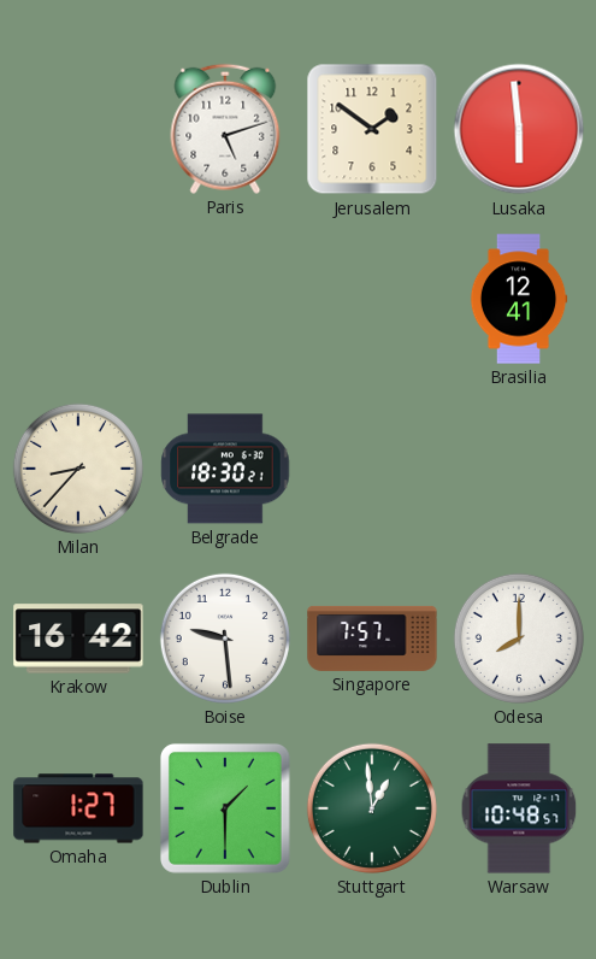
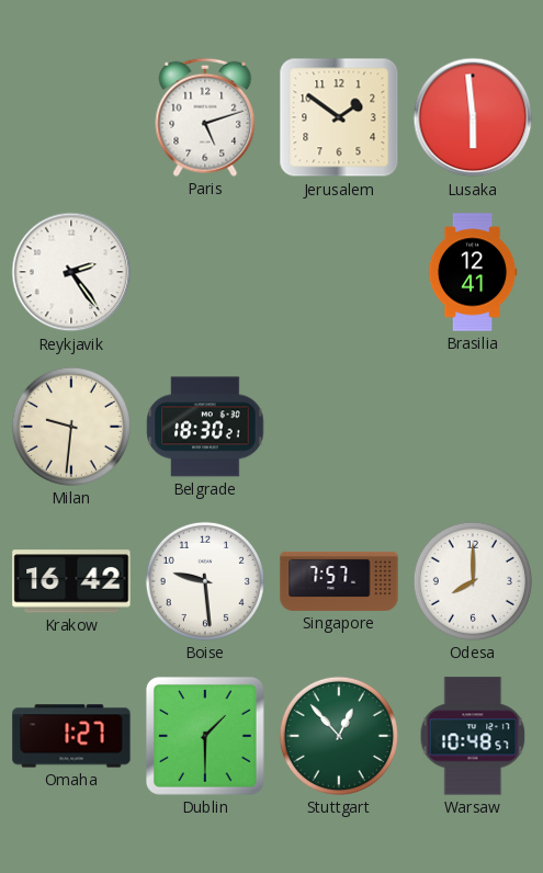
Reykjavik: none -> 2:24
Milan: 8:37 -> 9:31
Stuttgart: 12:59 -> 12:53
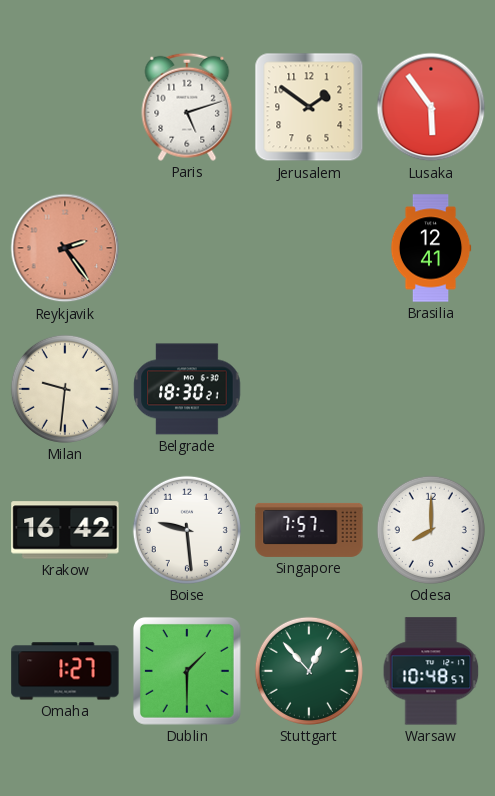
Lusaka: 5:59 -> 5:54
Reykjavik dial: white -> salmon
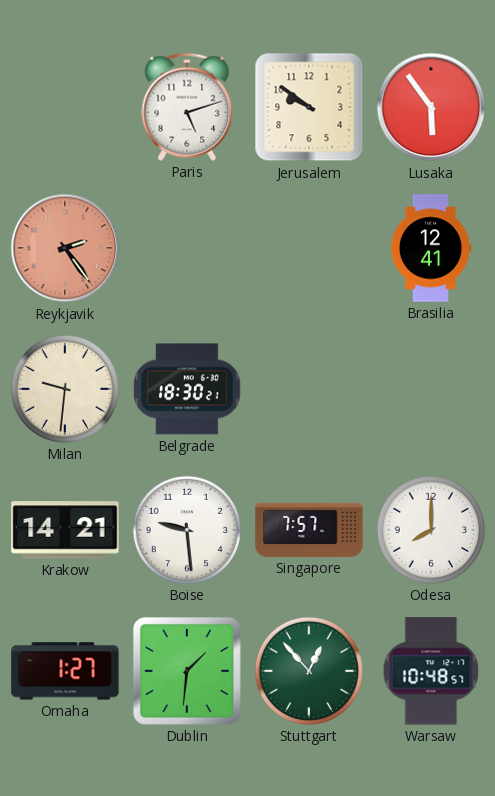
Jerusalem: 1:51 -> 9:51
Krakow: 16:42 -> 14:21
Dublin: 1:30 -> 1:31
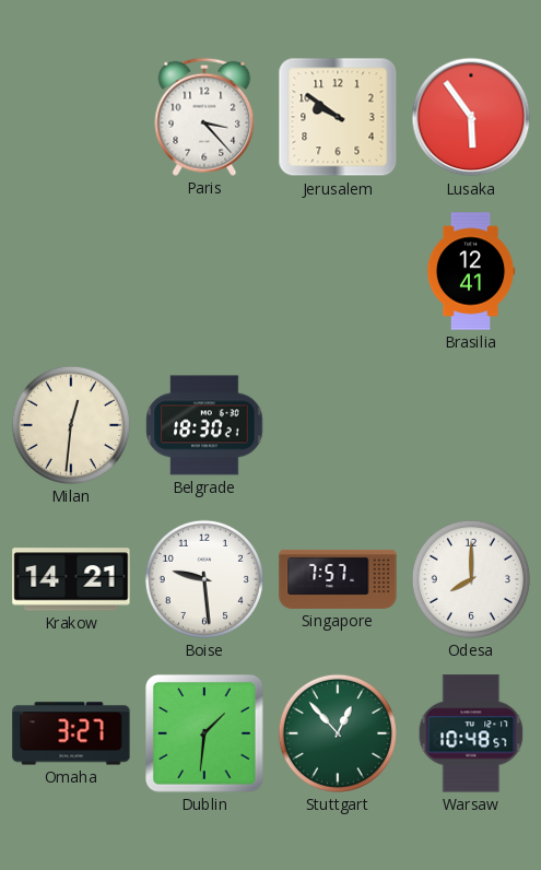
Paris: 5:12 -> 3:23
Reykjavik: 2:24 -> none
Milan: 9:31 -> 12:31
Omaha: 1:27 -> 3:27
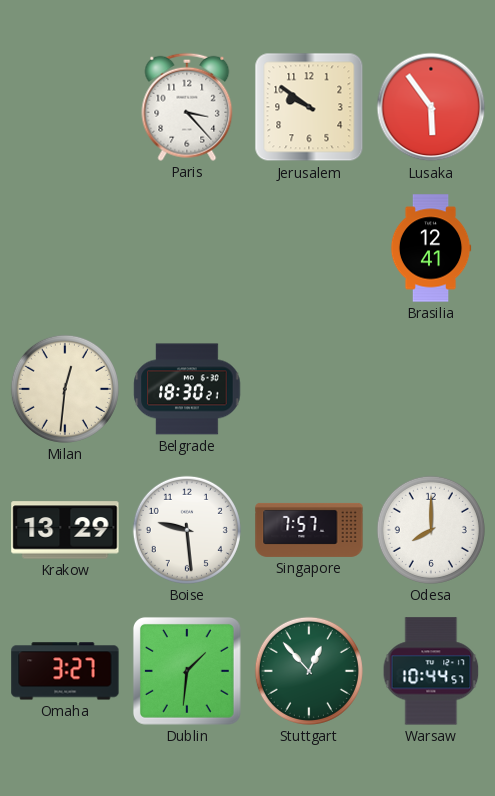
Krakow: 14:21 -> 13:29
Warsaw: 10:48 -> 10:44
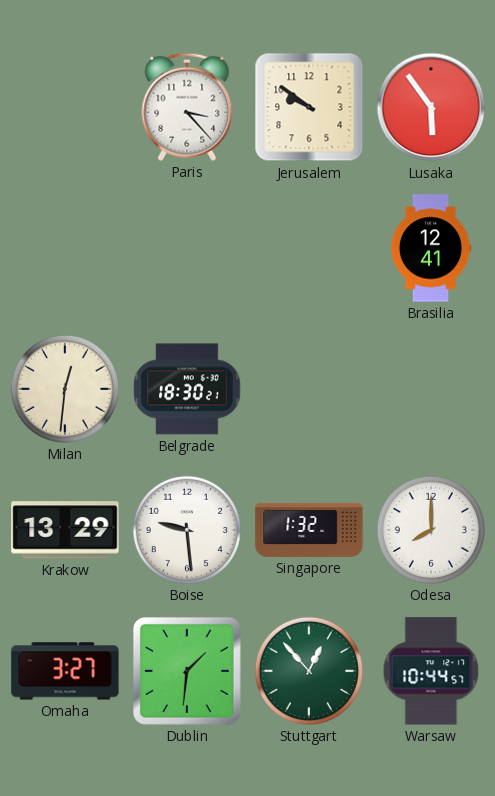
Singapore: 7:57 -> 1:32
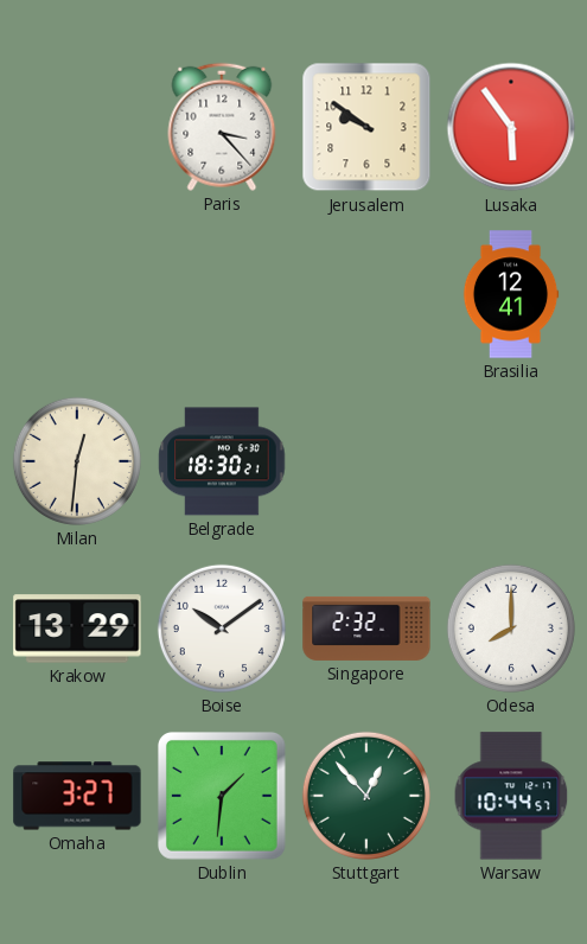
Boise: 9:29 -> 10:09
Singapore: 1:32 -> 2:32
